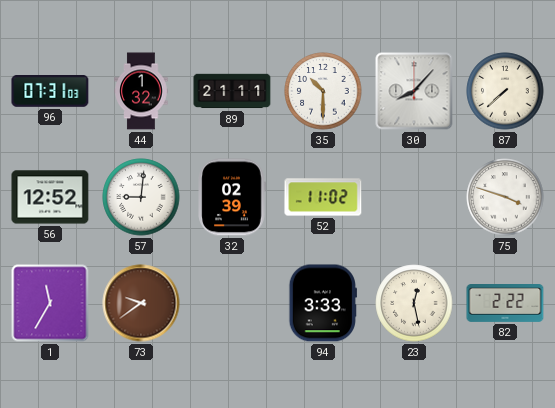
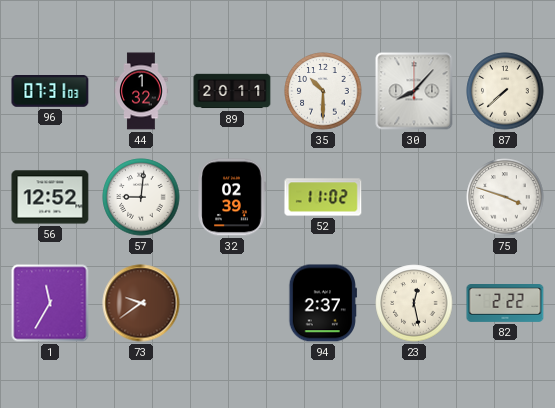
89: 21:11 -> 20:11
94: 3:33 -> 2:37
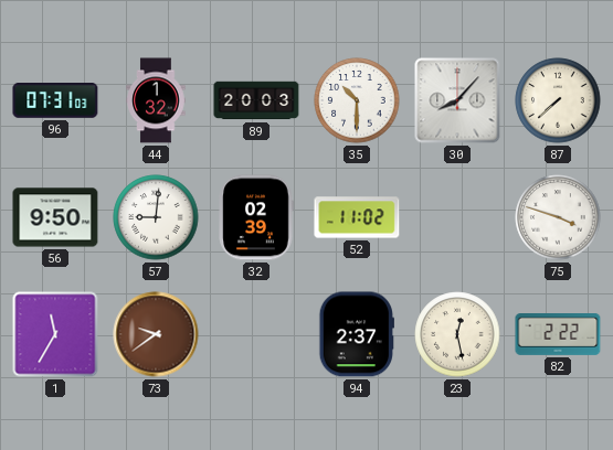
89: 20:11 -> 20:03
56: 12:52 -> 9:50
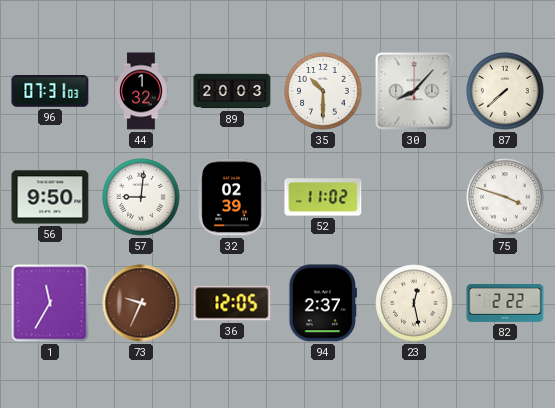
73: 9:39 -> 9:34
36: none -> 12:05
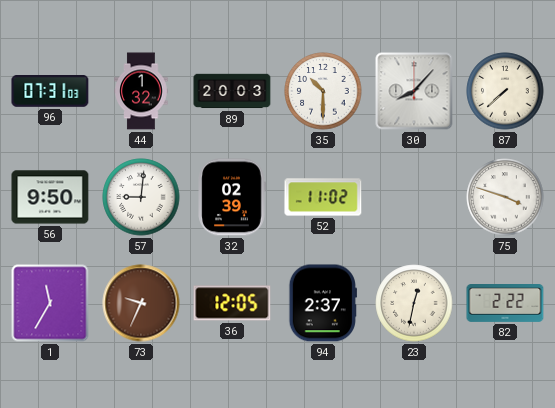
23: 12:28 -> 12:32
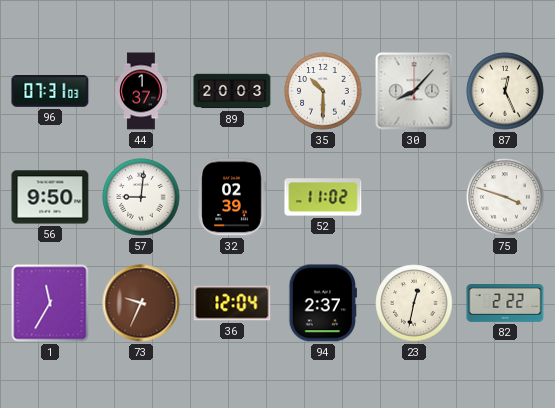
44: 1:32 -> 1:37
87: 7:38 -> 12:26
36: 12:05 -> 12:04
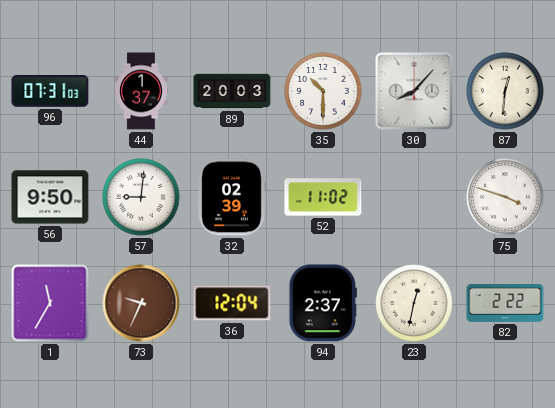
87: 12:26 -> 12:31
